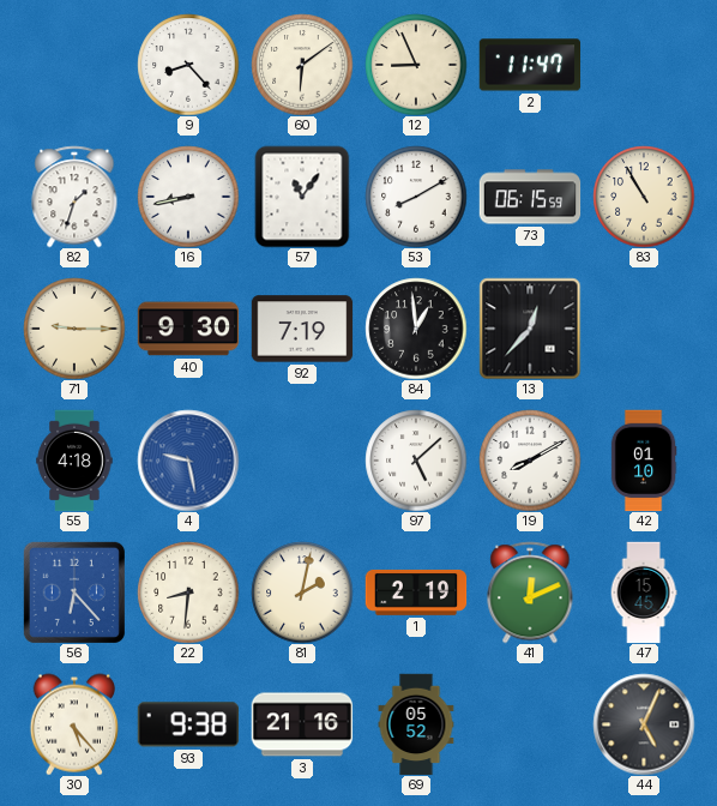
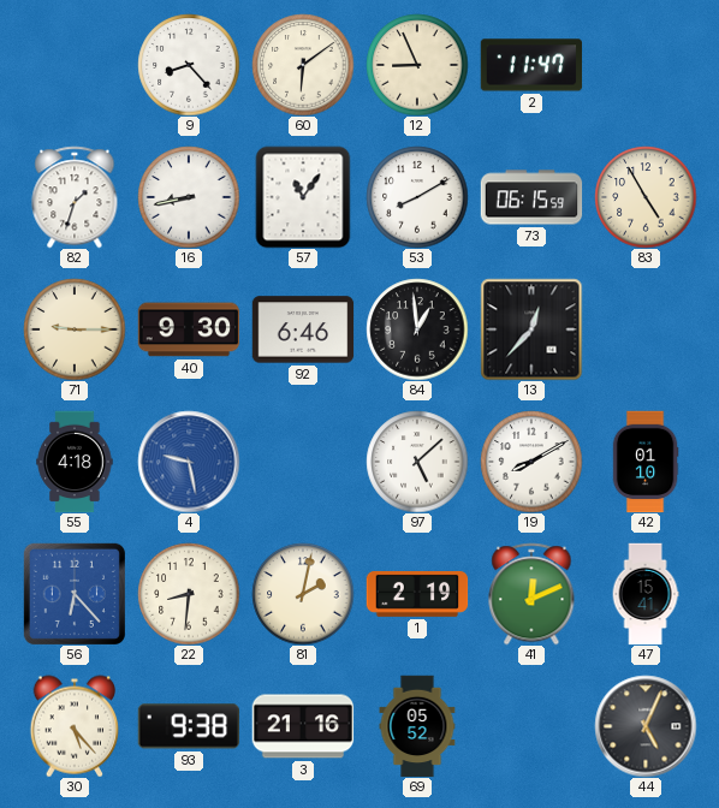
83: 10:55 -> 4:55
92: 7:19 -> 6:46
47: 15:45 -> 15:41
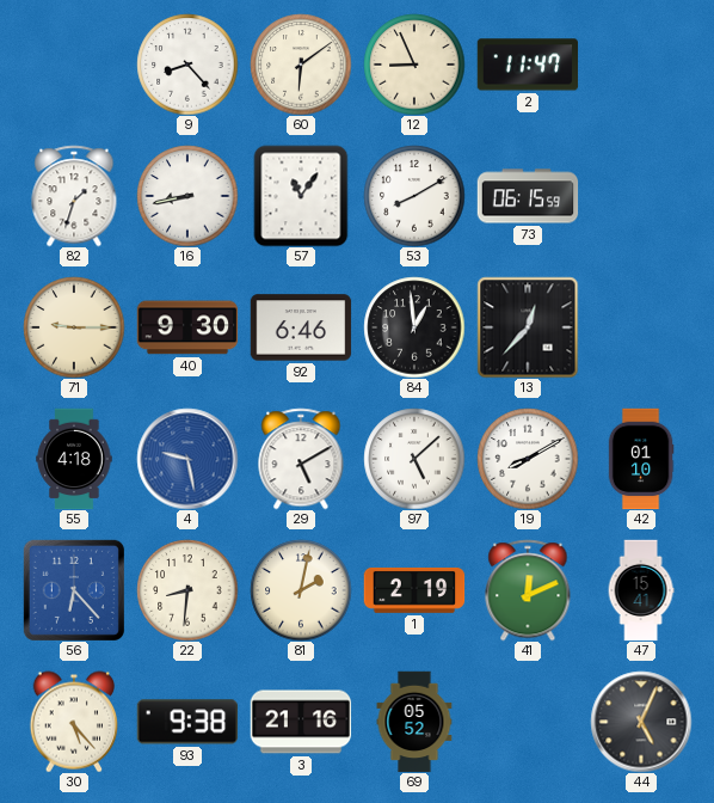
83: 4:55 -> none
29: none -> 5:10
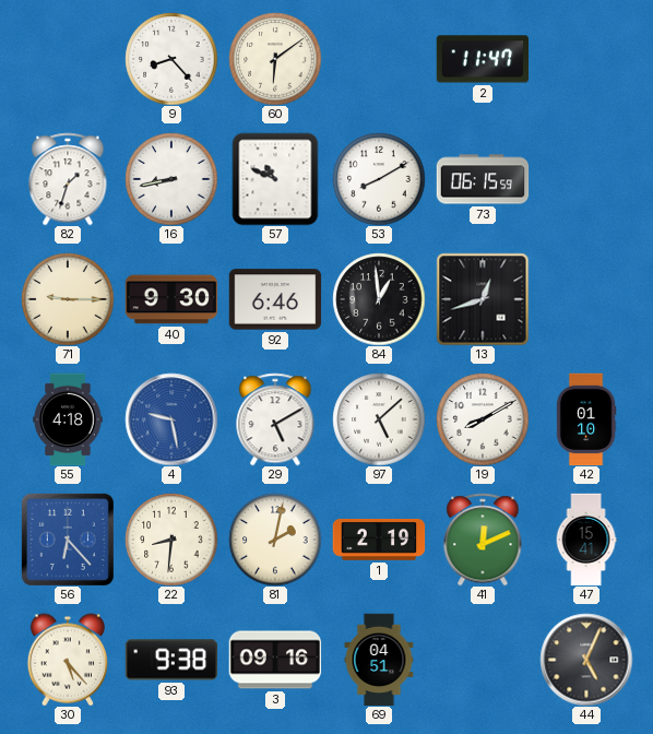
12: 8:56 -> none
57: 11:06 -> 10:49
13: 12:37 -> 12:42
3: 21:16 -> 09:16
69: 05:52 -> 04:51
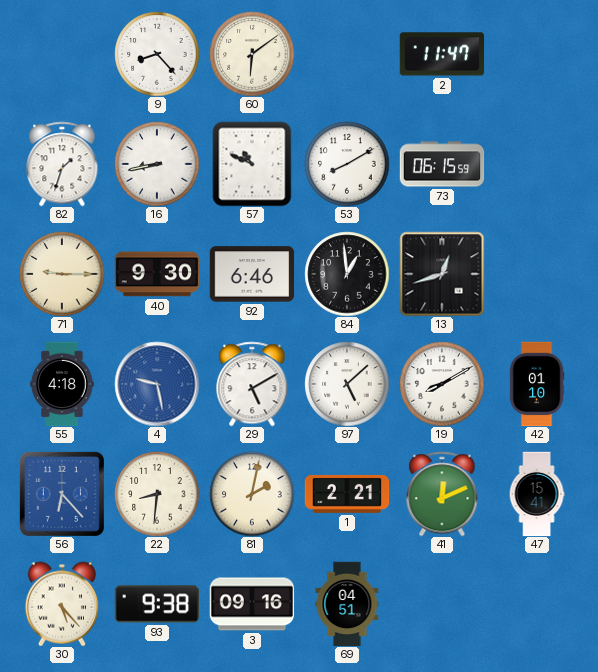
1: 2:19 -> 2:21
44: 5:04 -> none
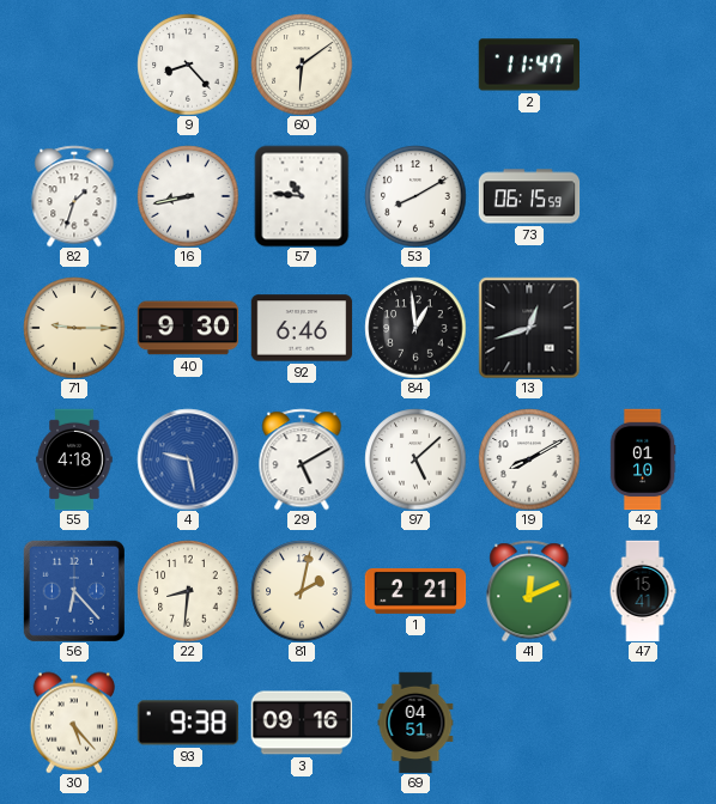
57: 10:49 -> 10:46
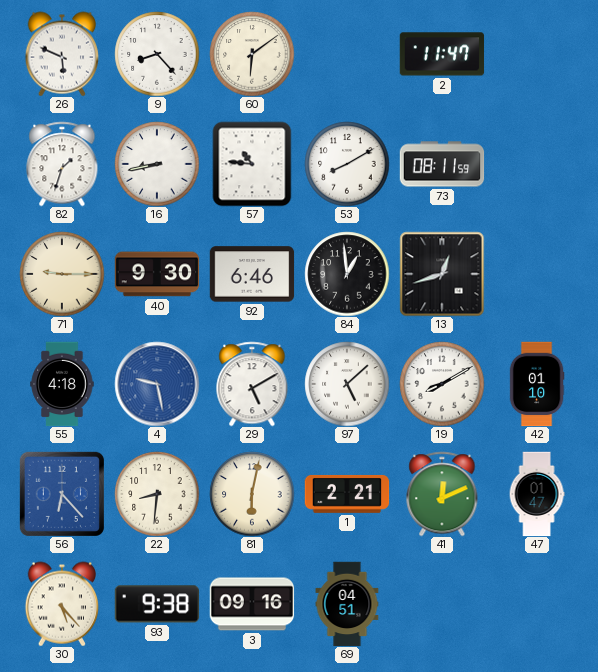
26: none -> 5:49
73: 06:15 -> 08:11
81: 2:02 -> 6:02
47: 15:41 -> 01:47
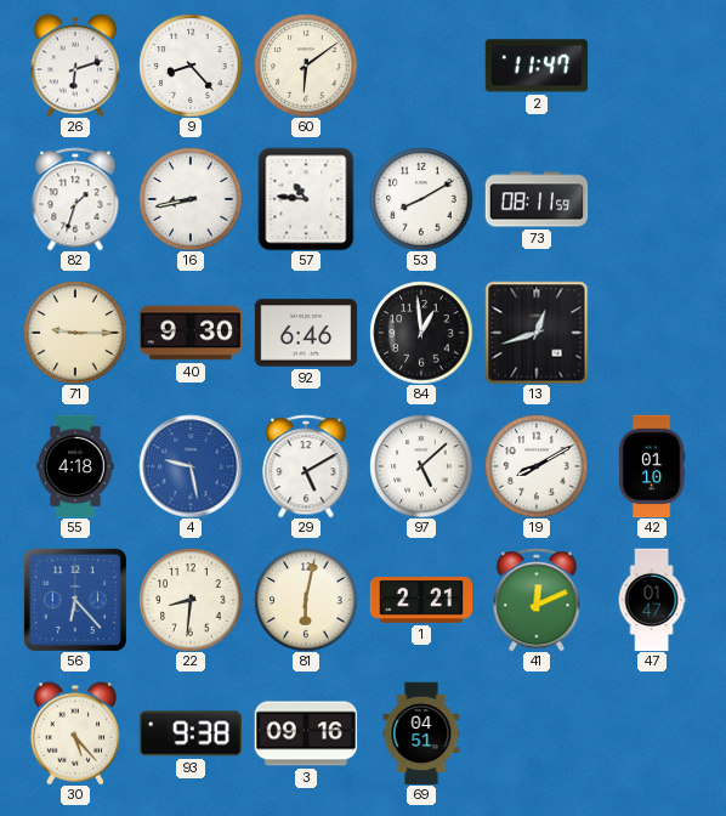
26: 5:49 -> 6:12
